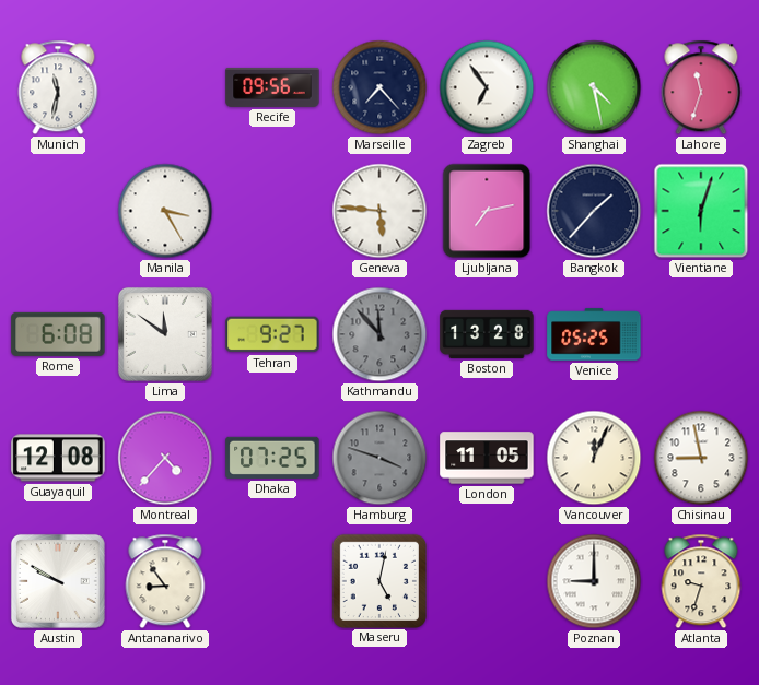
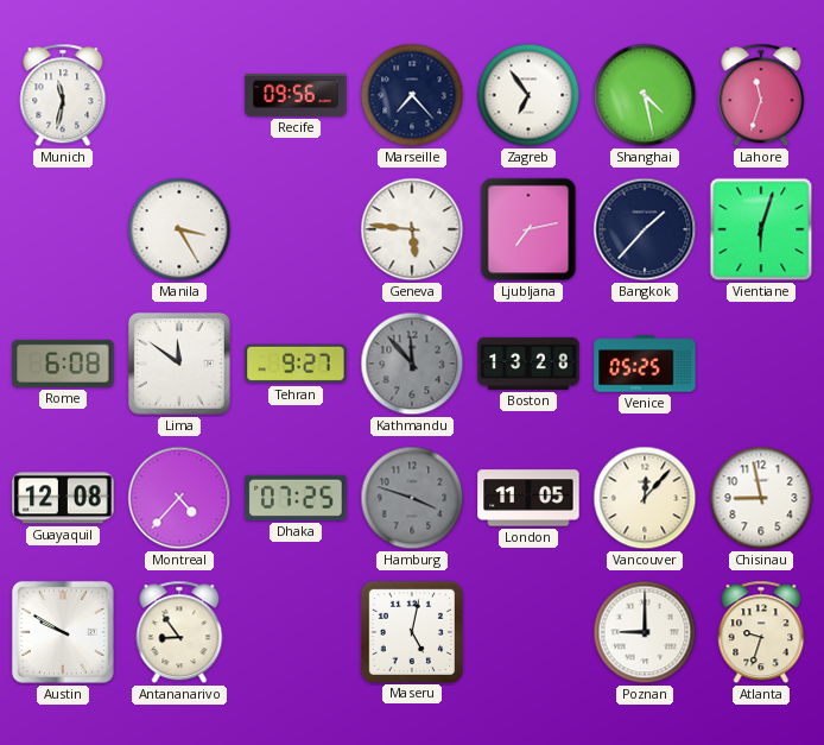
Vancouver: 12:04 -> 12:07
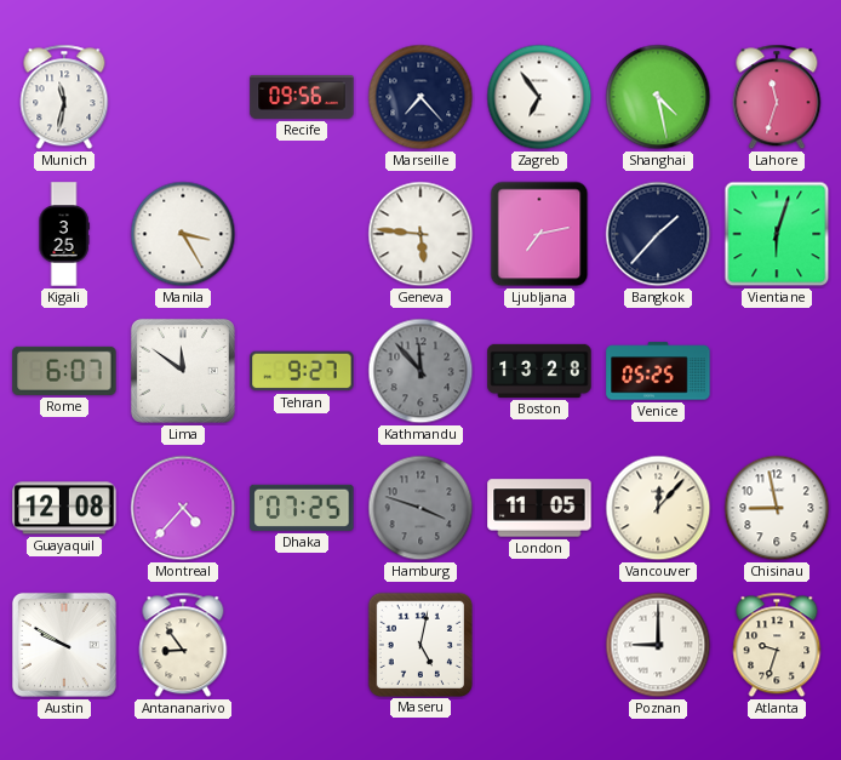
Kigali: none -> 3:25
Rome: 6:08 -> 6:07
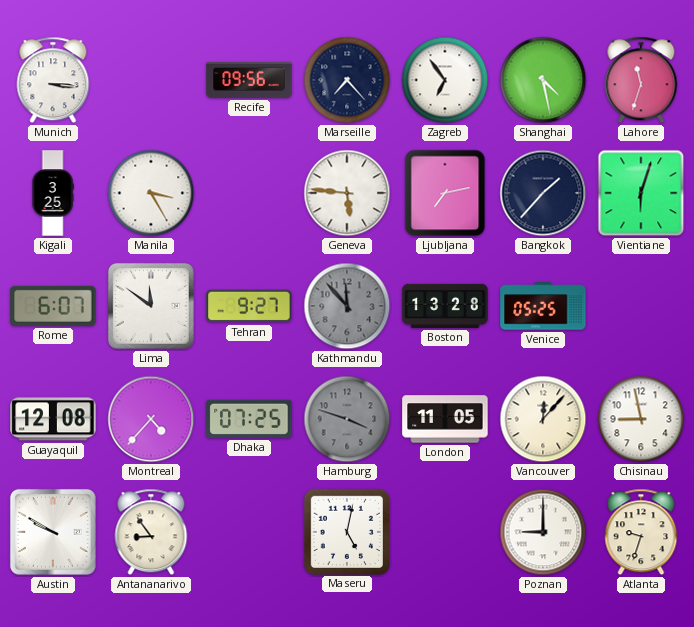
Munich: 11:32 -> 3:16
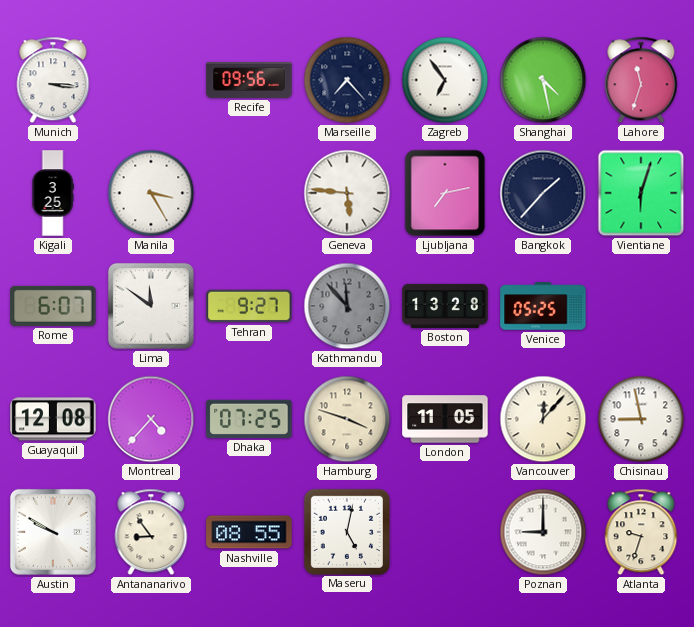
Hamburg dial: grey -> cream
Nashville: none -> 08:55
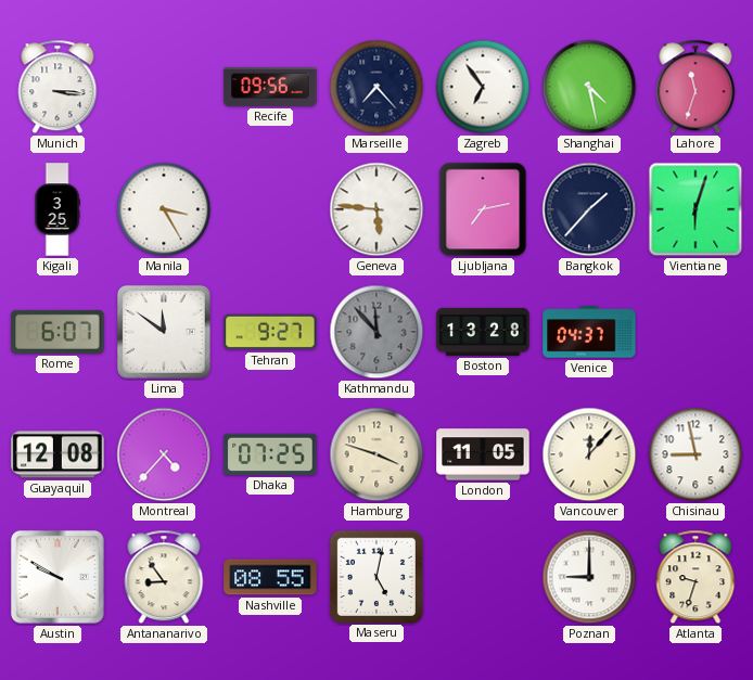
Venice: 05:25 -> 04:37
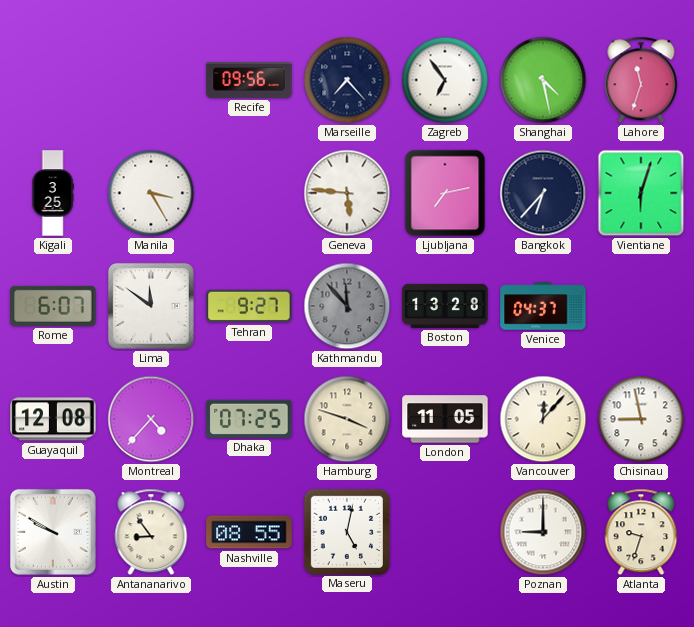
Munich: 3:16 -> none
Bangkok: 1:37 -> 6:37
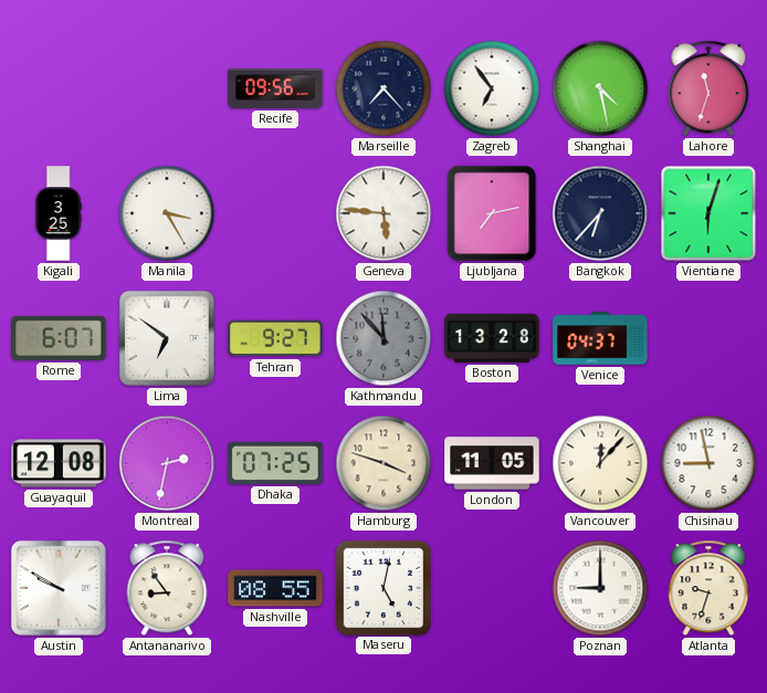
Lima: 11:51 -> 6:51
Montreal: 4:37 -> 2:32
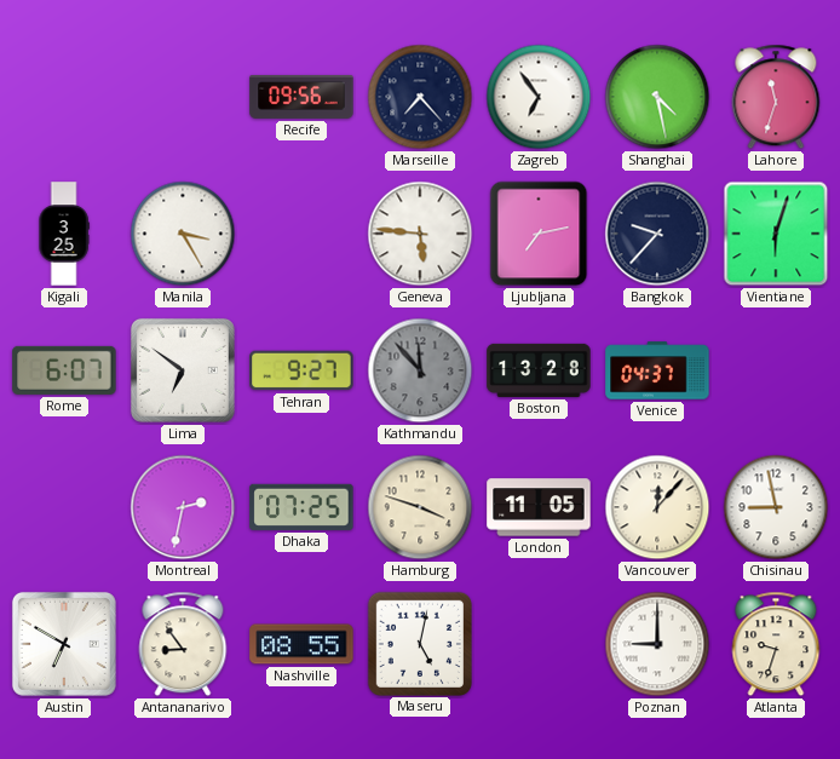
Bangkok: 6:37 -> 9:37
Guayaquil: 12:08 -> none
Austin: 9:50 -> 6:50
